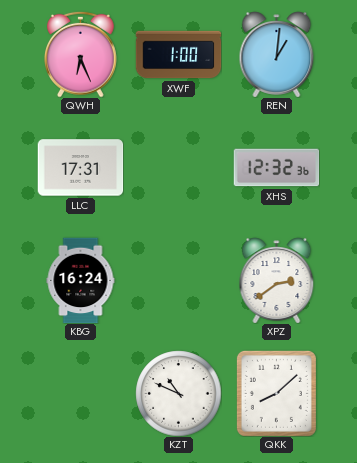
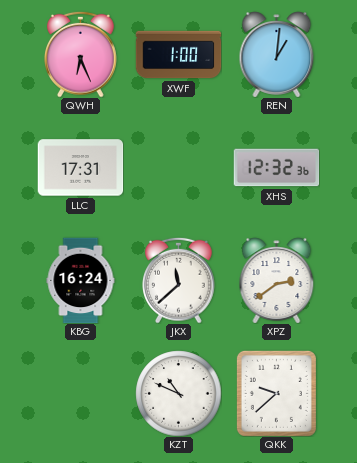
JKX: none -> 11:38
QKK: 8:08 -> 9:38
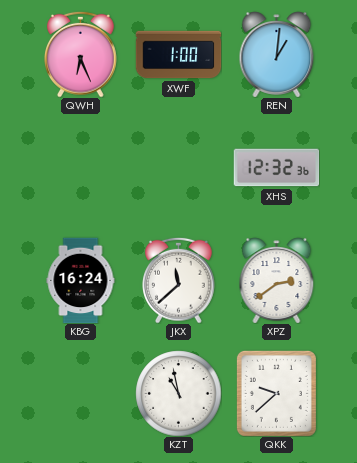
LLC: 17:31 -> none
KZT: 10:49 -> 10:58
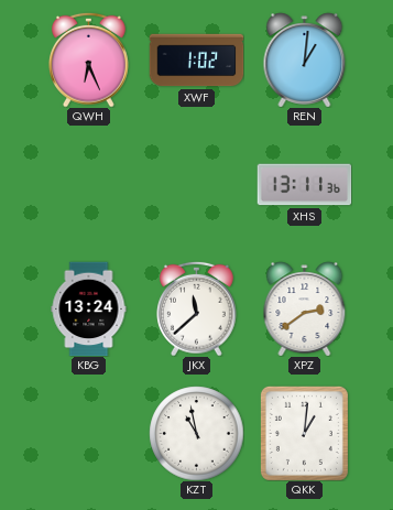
XWF: 1:00 -> 1:02
XHS: 12:32 -> 13:11
KBG: 16:24 -> 13:24
QKK: 9:38 -> 1:01
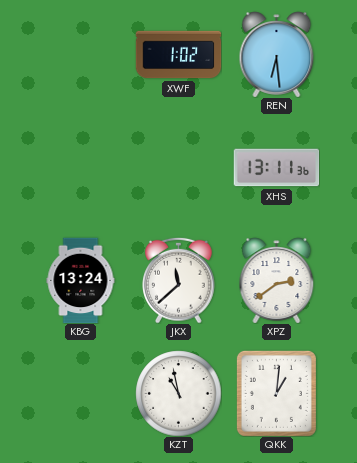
QWH: 6:26 -> none
REN: 1:01 -> 6:29
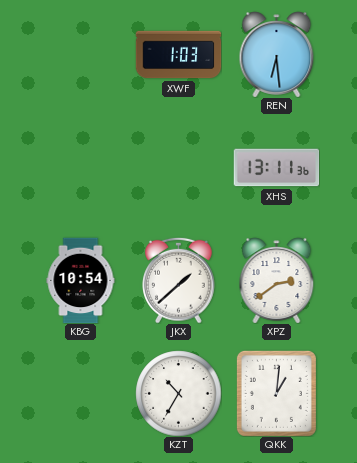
XWF: 1:02 -> 1:03
KBG: 13:24 -> 10:54
JKX: 11:38 -> 1:38
KZT: 10:58 -> 10:35
